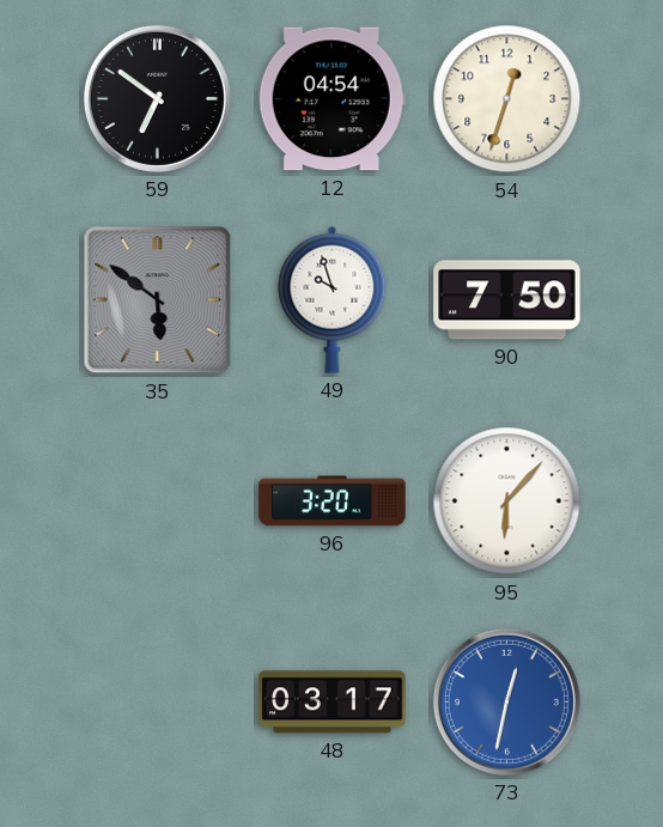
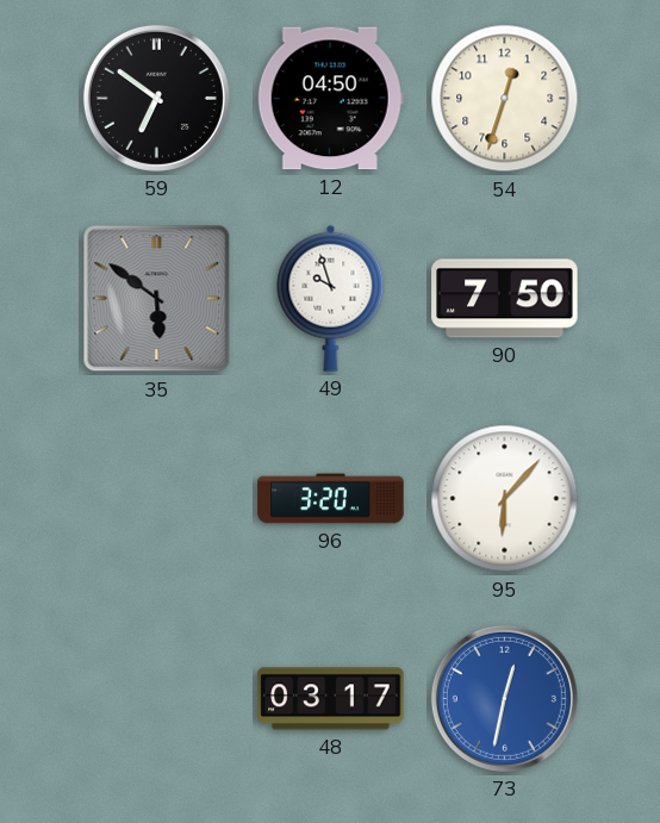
12: 04:54 -> 04:50
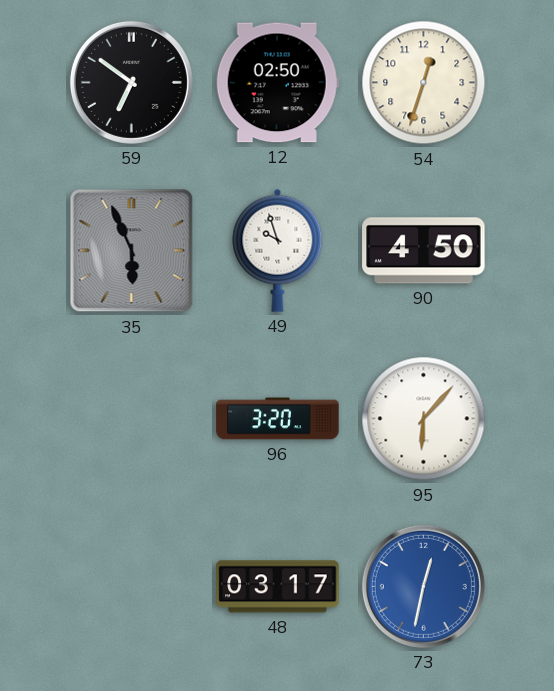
12: 04:50 -> 02:50
35: 5:51 -> 5:56
90: 7:50 -> 4:50
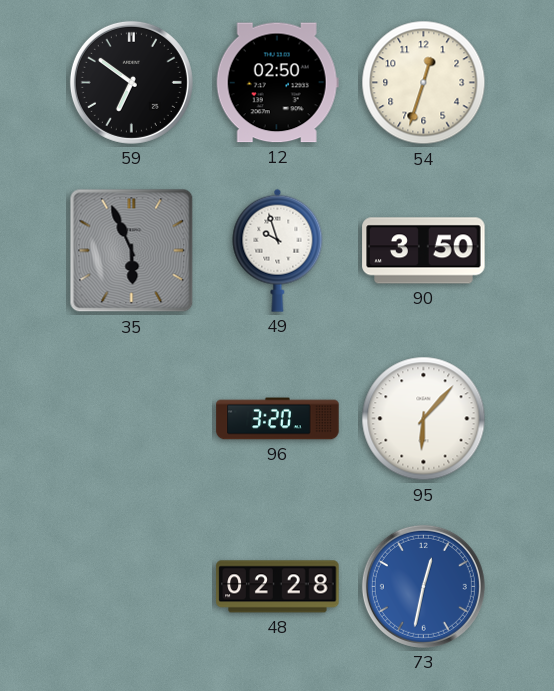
90: 4:50 -> 3:50
48: 03:17 -> 02:28
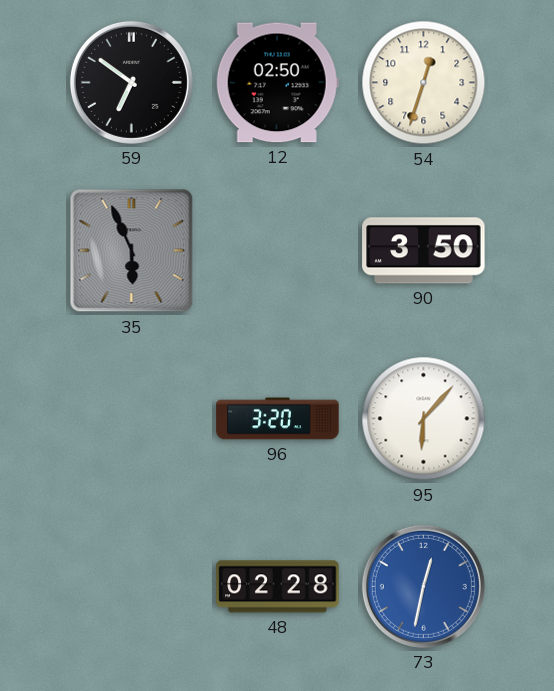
49: 9:57 -> none
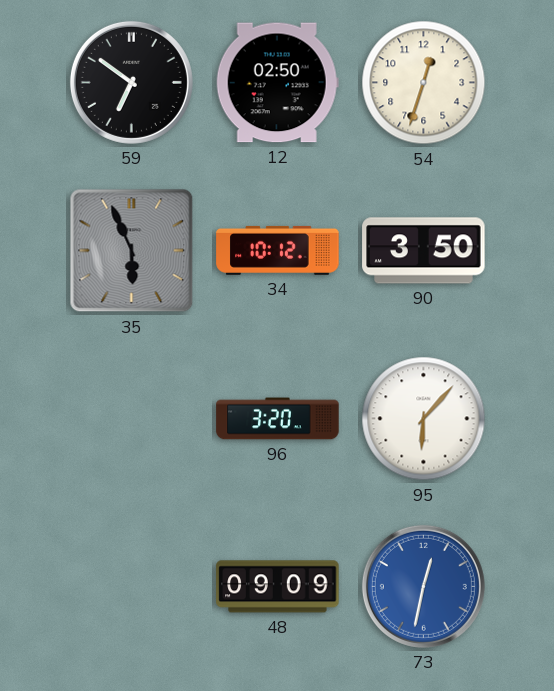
34: none -> 10:12
48: 02:28 -> 09:09
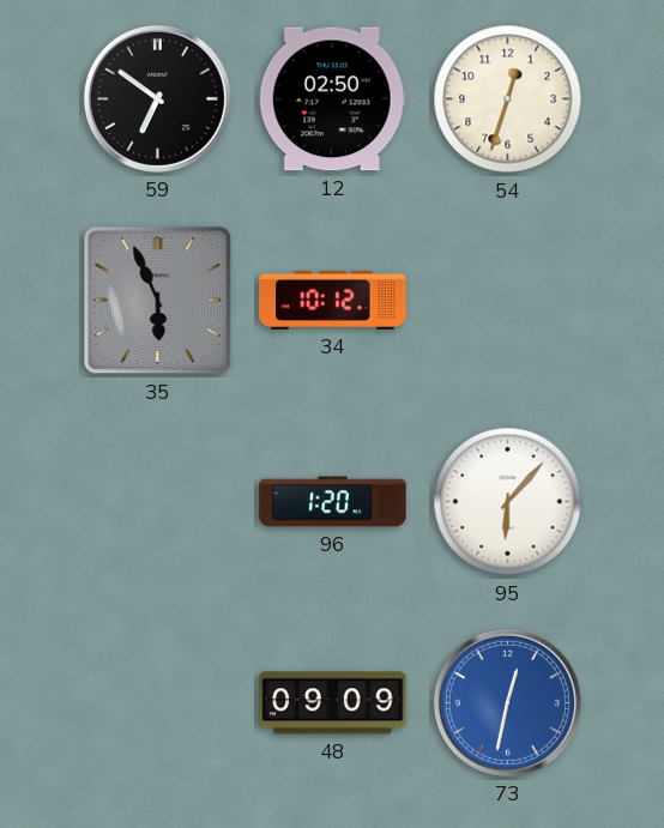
90: 3:50 -> none
96: 3:20 -> 1:20
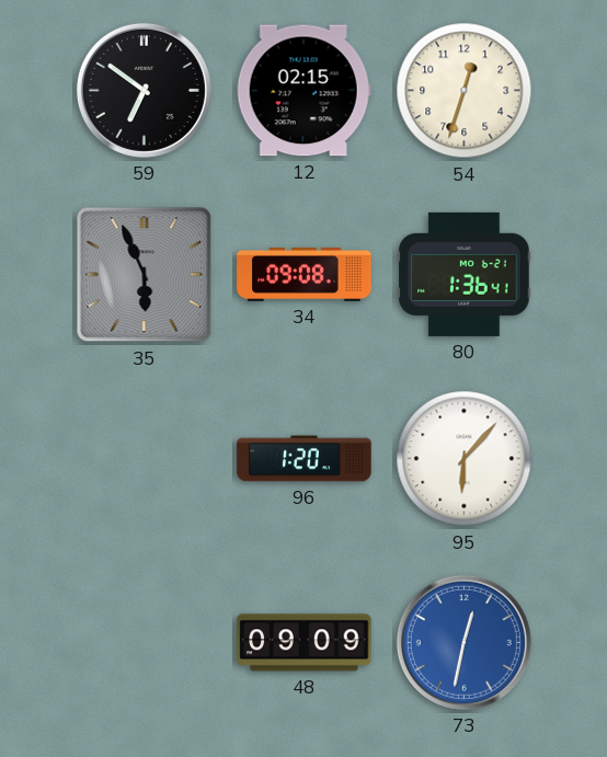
12: 02:50 -> 02:15
34: 10:12 -> 09:08
80: none -> 1:36
